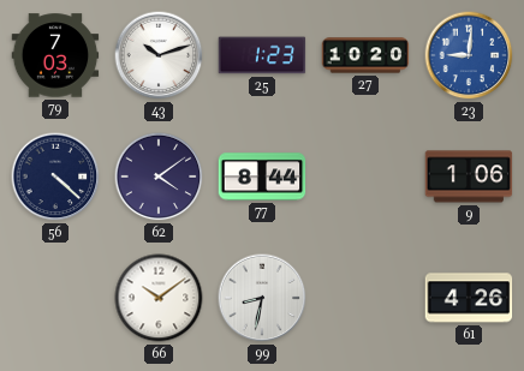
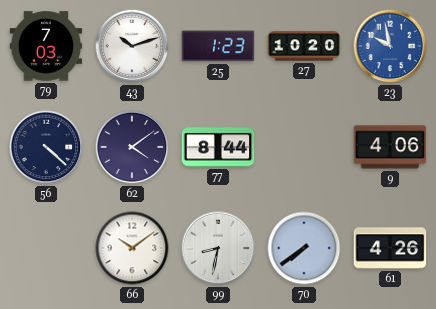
23: 9:01 -> 9:58
9: 1:06 -> 4:06
70: none -> 7:39
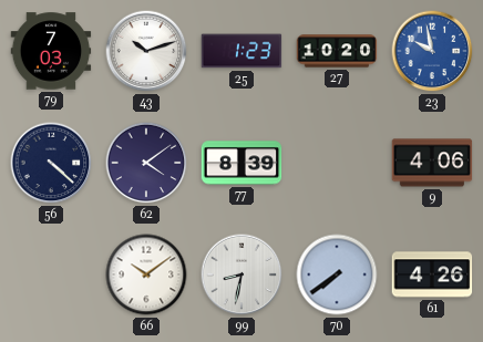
77: 8:44 -> 8:39
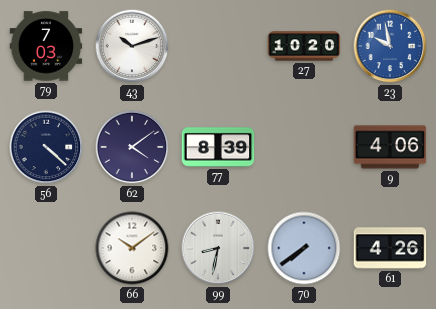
25: 1:23 -> none
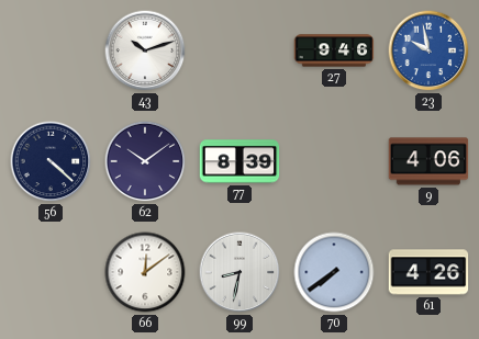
79: 7:03 -> none
27: 10:20 -> 9:46
62: 4:09 -> 10:09
66: 10:09 -> 12:09
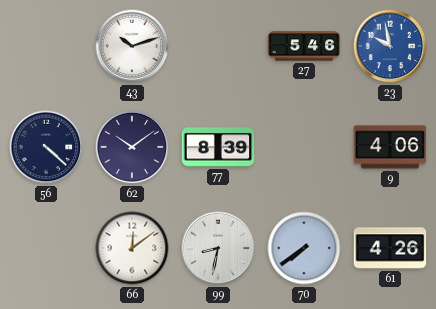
27: 9:46 -> 5:46
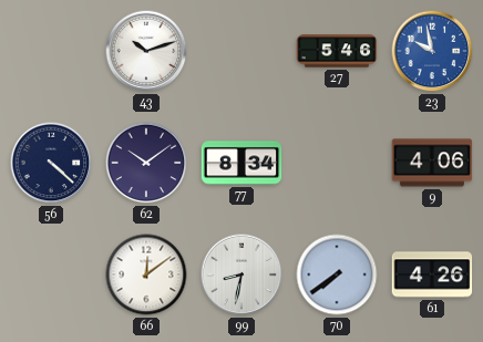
77: 8:39 -> 8:34
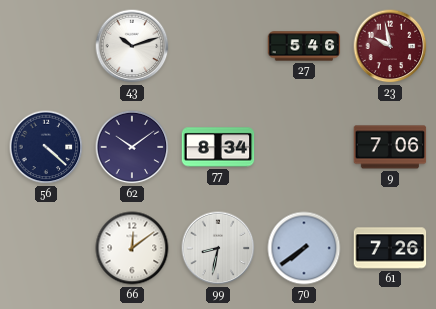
23 dial: blue -> burgundy
9: 4:06 -> 7:06
61: 4:26 -> 7:26
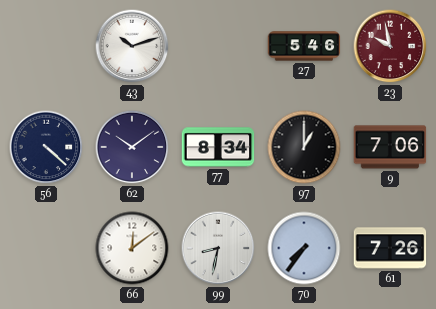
97: none -> 1:00
70: 7:39 -> 7:36
